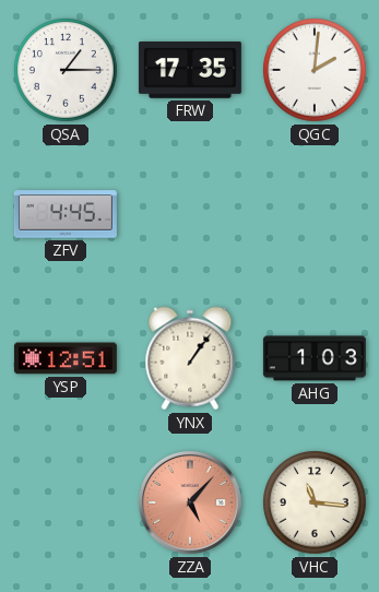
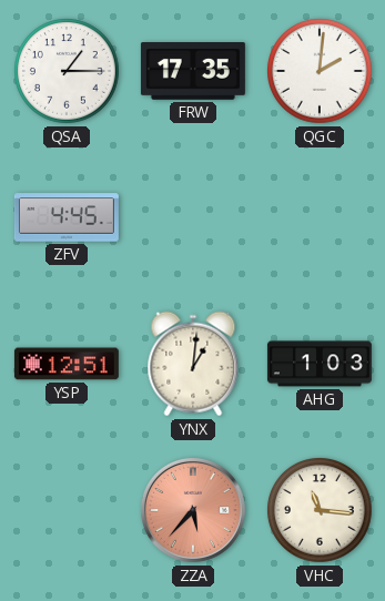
YNX: 1:06 -> 1:01
ZZA: 5:07 -> 5:37
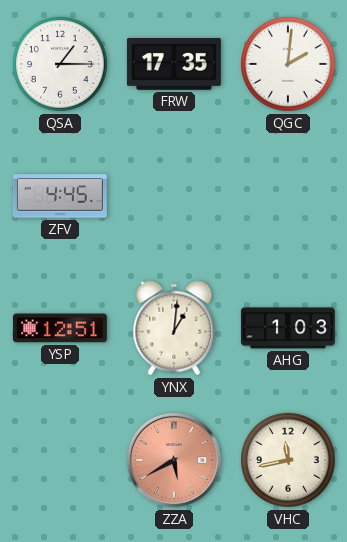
ZZA: 5:37 -> 5:40
VHC: 11:16 -> 11:43
